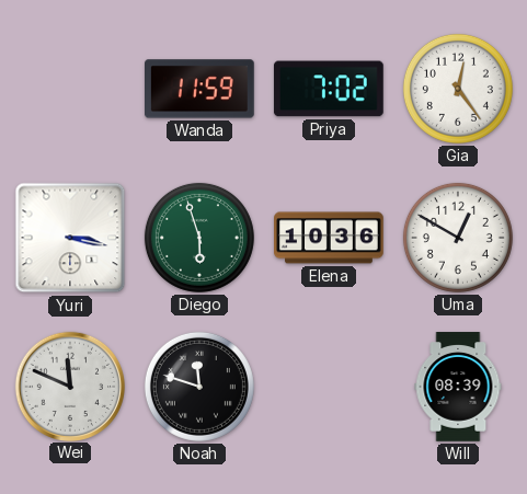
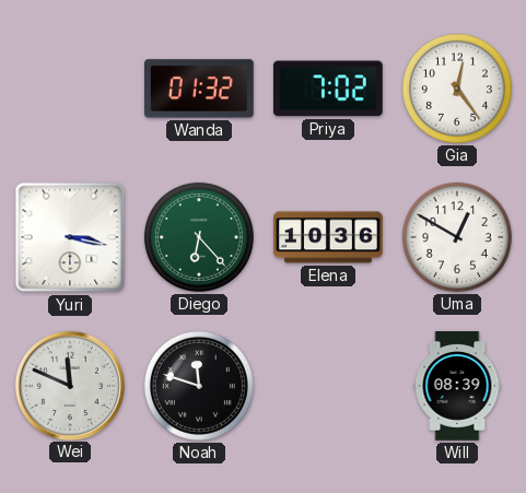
Wanda: 11:59 -> 01:32
Diego: 5:57 -> 6:23
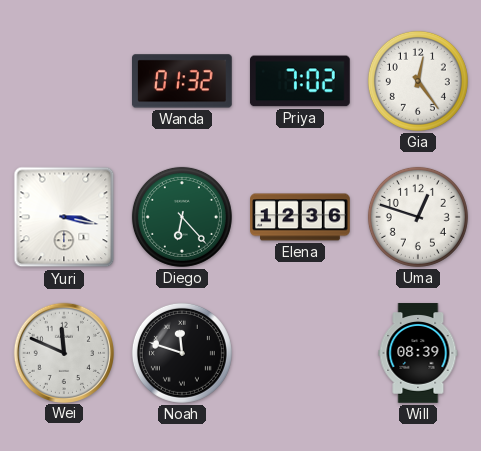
Elena: 10:36 -> 12:36
Uma: 12:50 -> 12:48
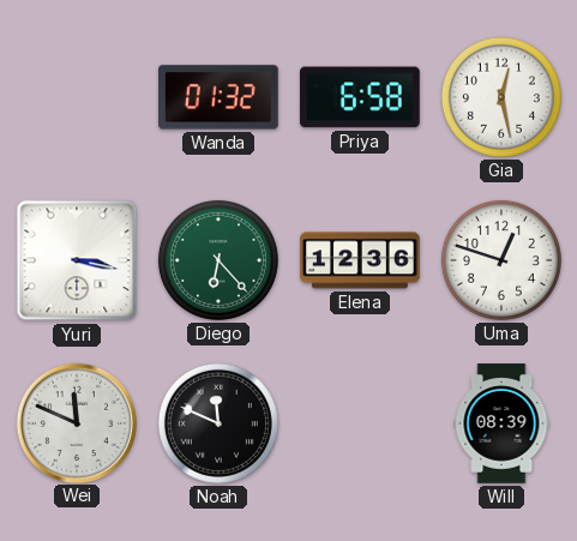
Priya: 7:02 -> 6:58
Gia: 12:24 -> 12:28
Noah: 11:48 -> 11:49
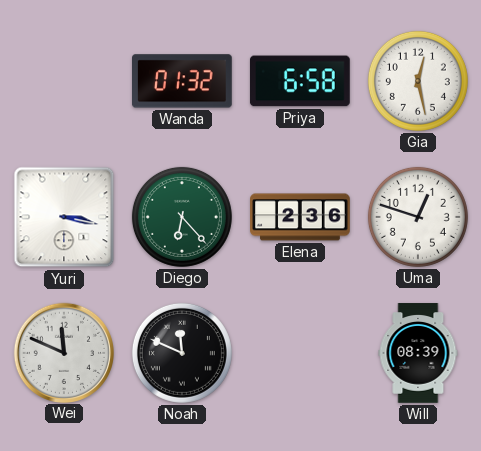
Elena: 12:36 -> 2:36
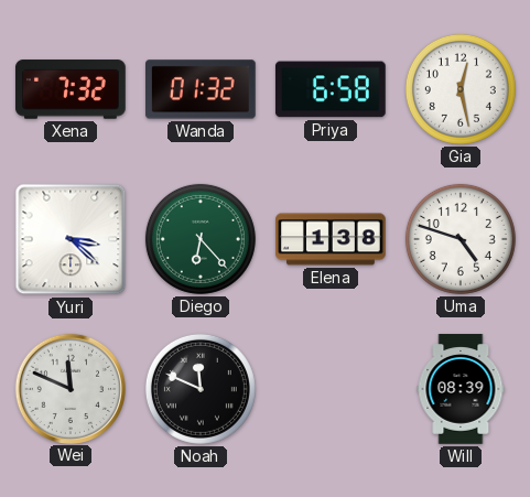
Xena: none -> 7:32
Yuri: 3:17 -> 3:22
Elena: 2:36 -> 1:38
Uma: 12:48 -> 4:48
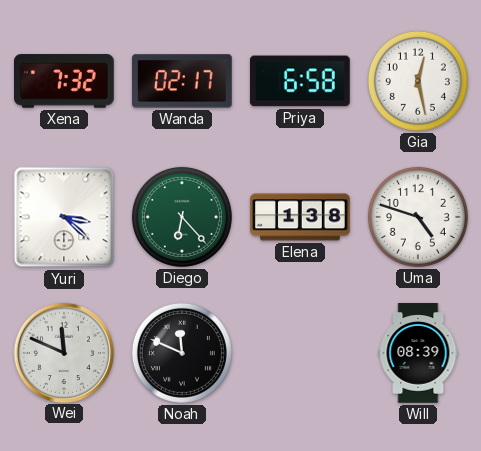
Wanda: 01:32 -> 02:17
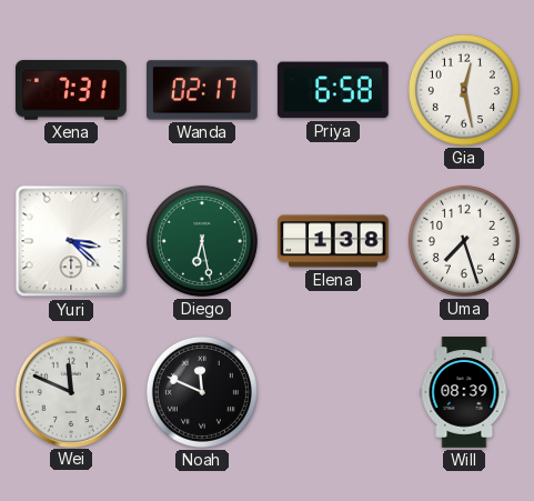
Xena: 7:32 -> 7:31
Diego: 6:23 -> 6:28
Uma: 4:48 -> 7:27
